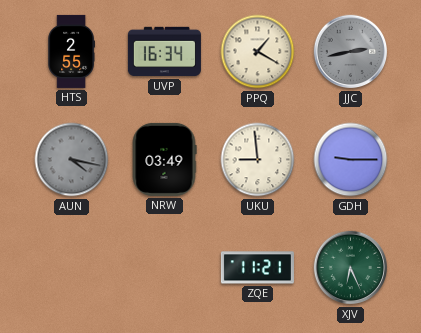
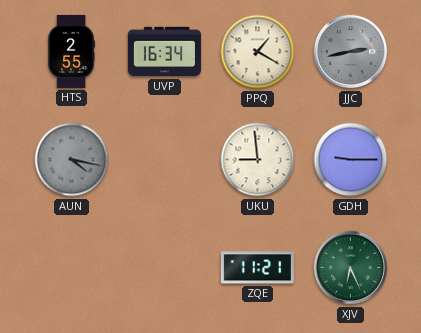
NRW: 03:49 -> none
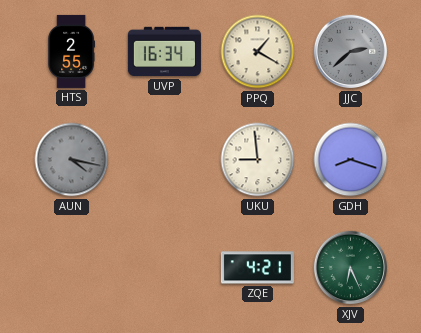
JJC: 2:43 -> 2:38
GDH: 9:15 -> 8:18
ZQE: 11:21 -> 4:21
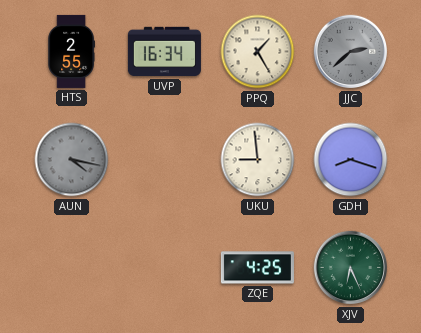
PPQ: 1:20 -> 1:25
ZQE: 4:21 -> 4:25
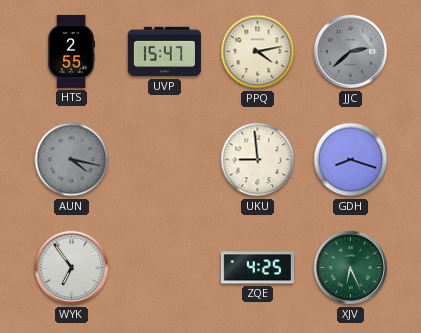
UVP: 16:34 -> 15:47
PPQ: 1:25 -> 4:13
WYK: none -> 6:54
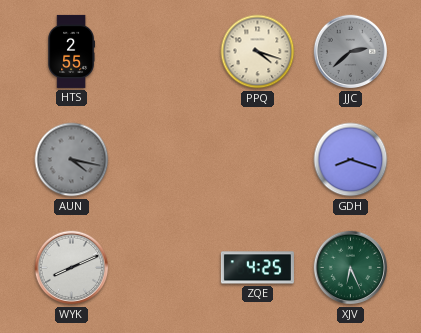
UVP: 15:47 -> none
PPQ: 4:13 -> 4:18
UKU: 8:59 -> none
WYK: 6:54 -> 8:11
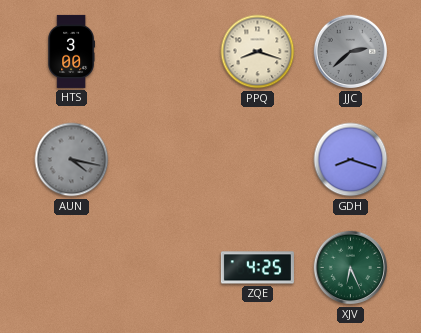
HTS: 2:55 -> 3:00
PPQ: 4:18 -> 8:18
WYK: 8:11 -> none
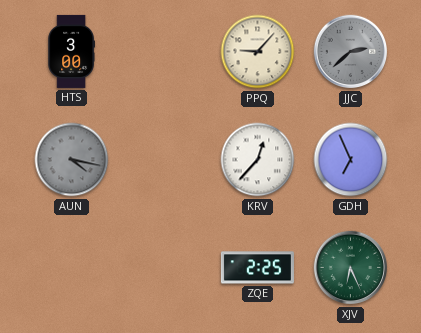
PPQ: 8:18 -> 9:07
KRV: none -> 12:37
GDH: 8:18 -> 6:56
ZQE: 4:25 -> 2:25
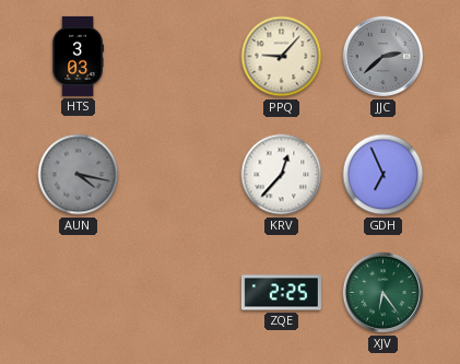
HTS: 3:00 -> 3:03
XJV: 6:26 -> 6:24
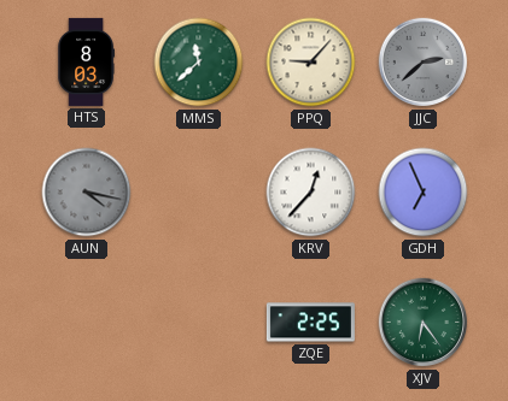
HTS: 3:03 -> 8:03
MMS: none -> 11:38
